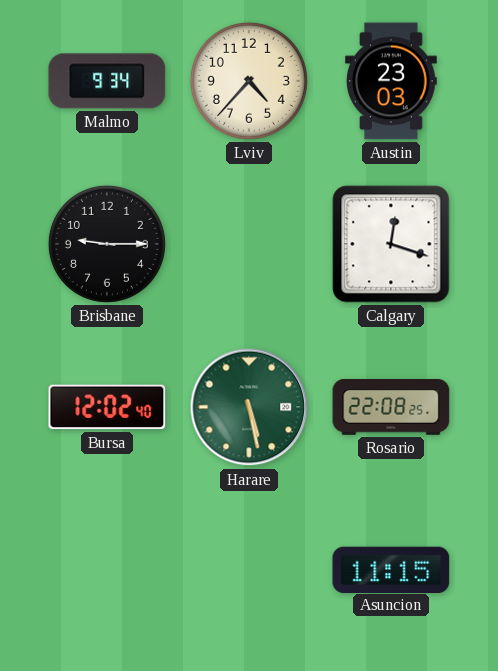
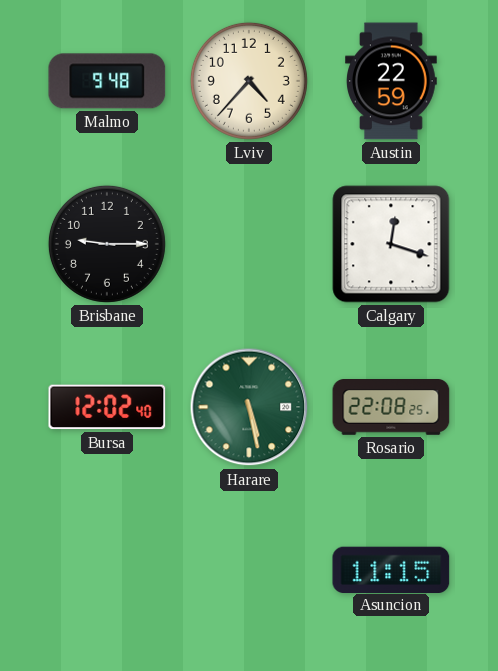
Malmo: 9:34 -> 9:48
Austin: 23:03 -> 22:59
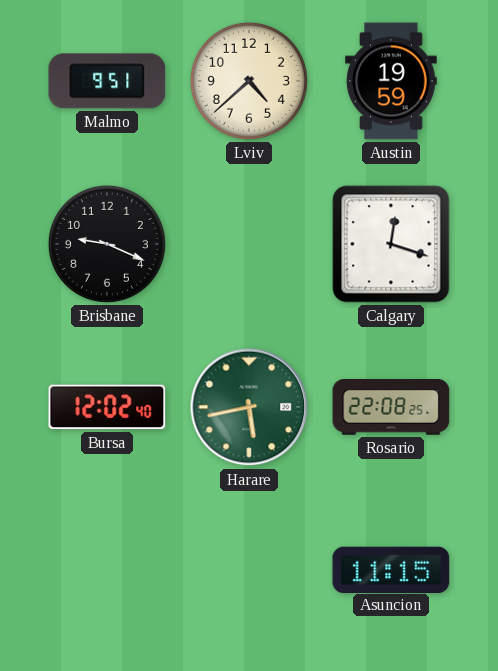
Malmo: 9:48 -> 9:51
Lviv: 4:37 -> 4:38
Austin: 22:59 -> 19:59
Brisbane: 9:15 -> 9:19
Harare: 5:28 -> 5:43
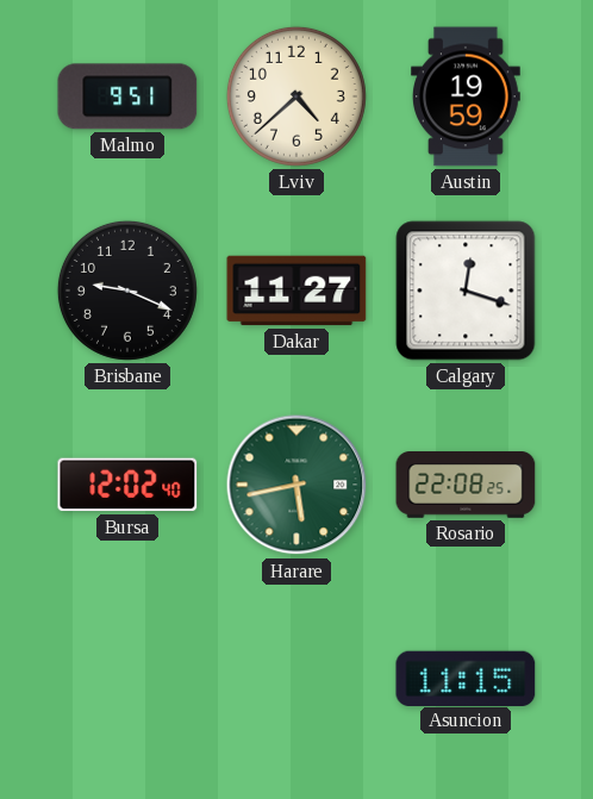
Dakar: none -> 11:27
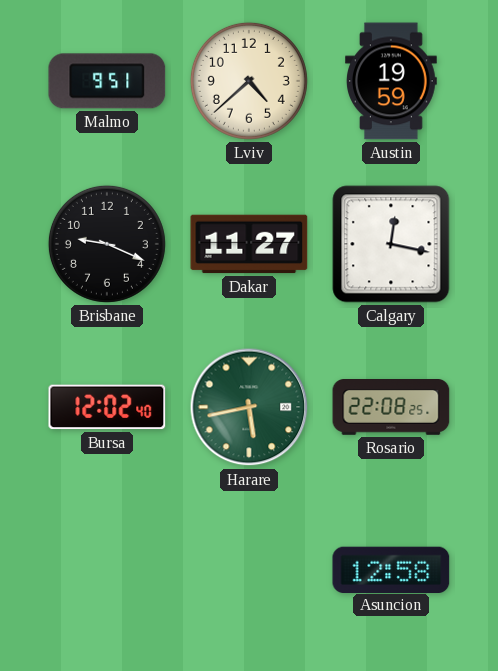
Calgary: 12:18 -> 12:17
Asuncion: 11:15 -> 12:58
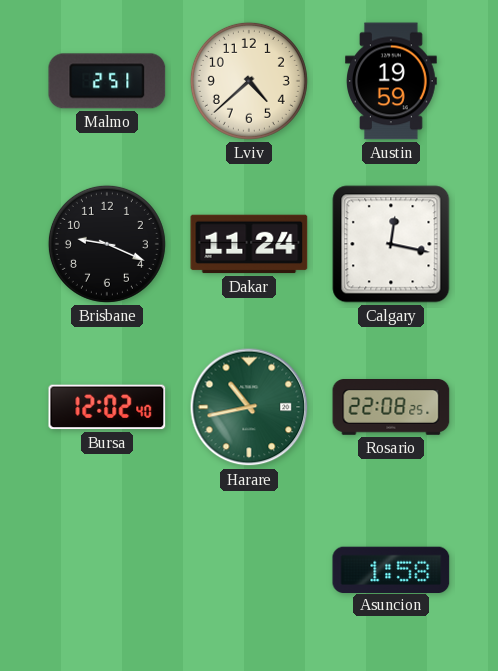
Malmo: 9:51 -> 2:51
Dakar: 11:27 -> 11:24
Harare: 5:43 -> 10:43
Asuncion: 12:58 -> 1:58
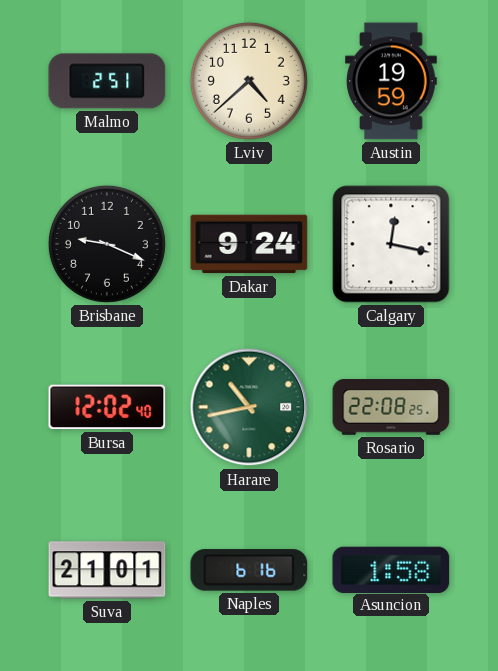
Dakar: 11:24 -> 9:24
Suva: none -> 21:01
Naples: none -> 6:16
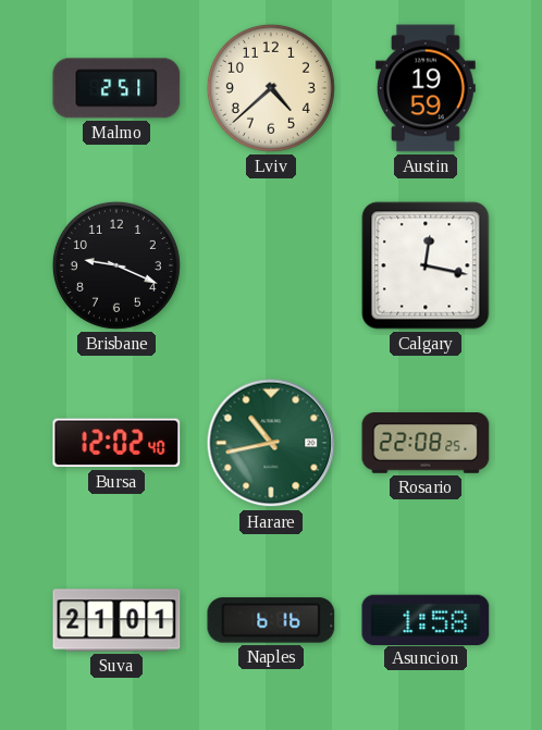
Dakar: 9:24 -> none
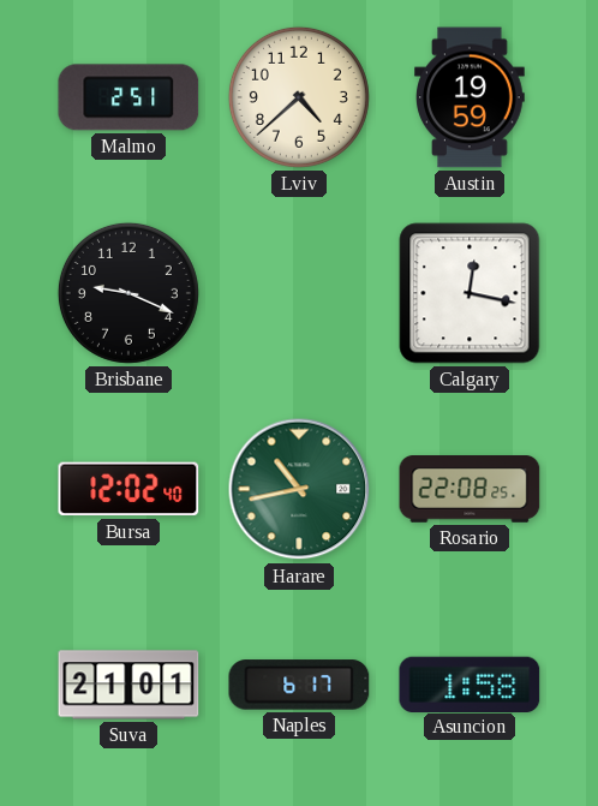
Naples: 6:16 -> 6:17
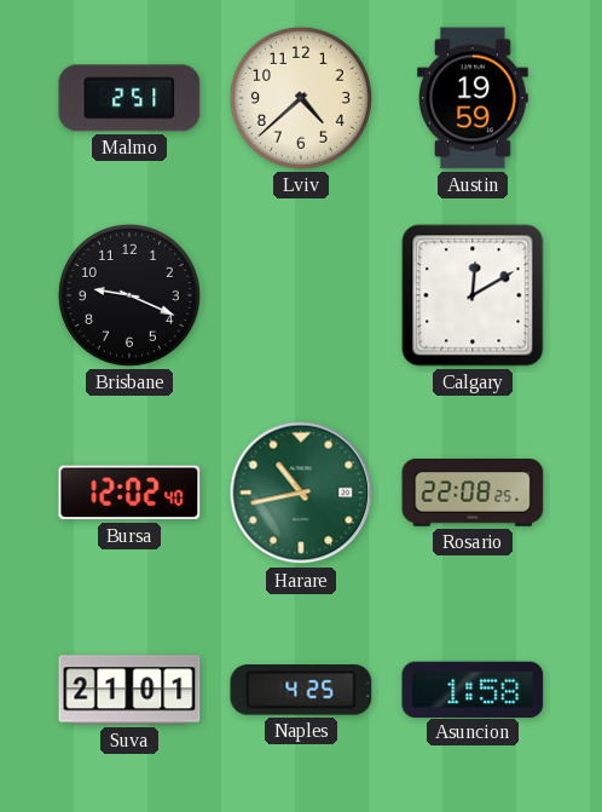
Calgary: 12:17 -> 12:10
Naples: 6:17 -> 4:25
